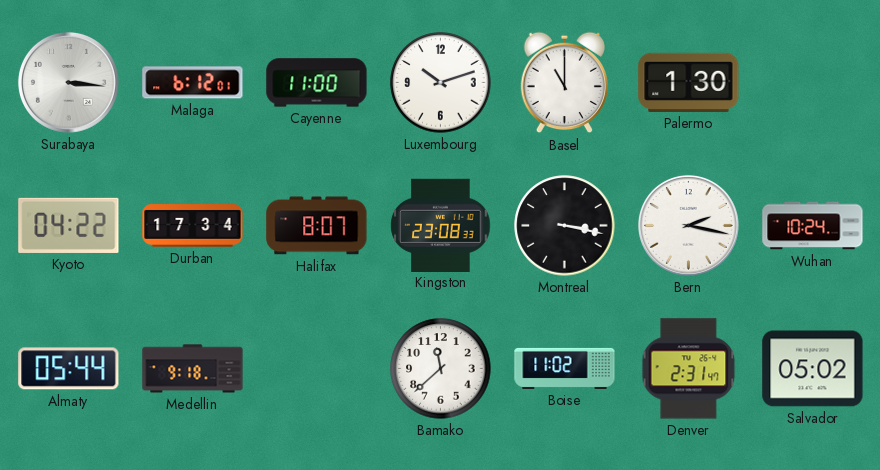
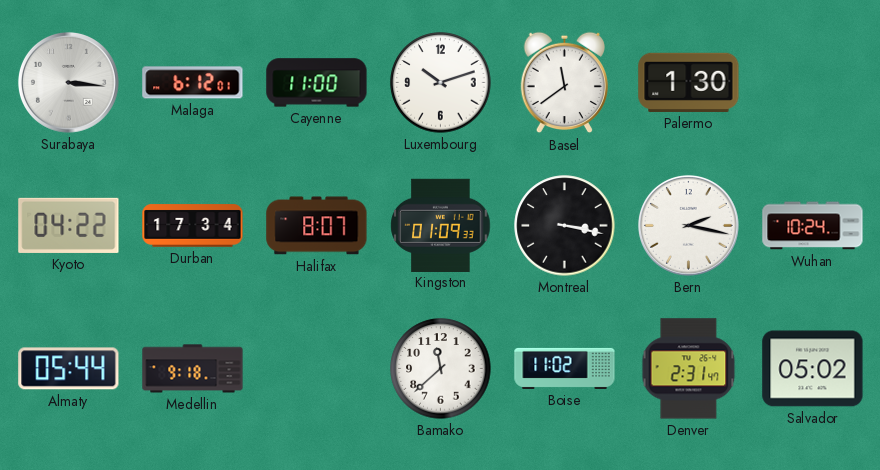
Basel: 11:00 -> 11:39
Kingston: 23:08 -> 01:09
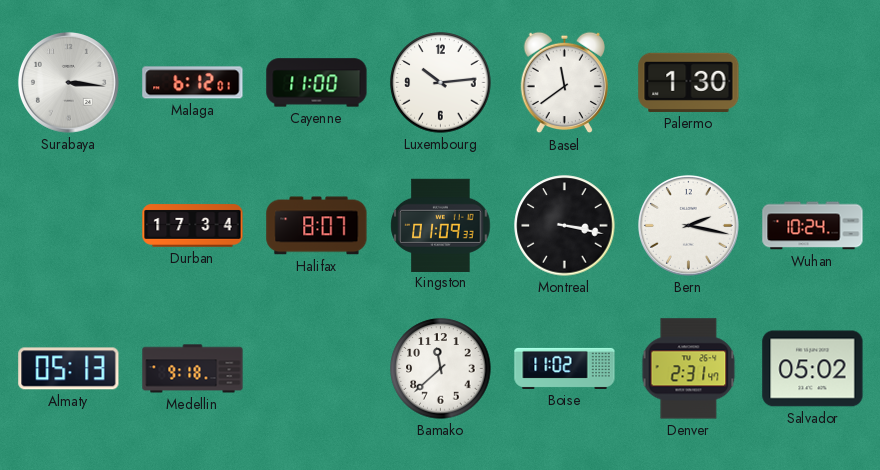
Luxembourg: 10:12 -> 10:14
Kyoto: 04:22 -> none
Almaty: 05:44 -> 05:13
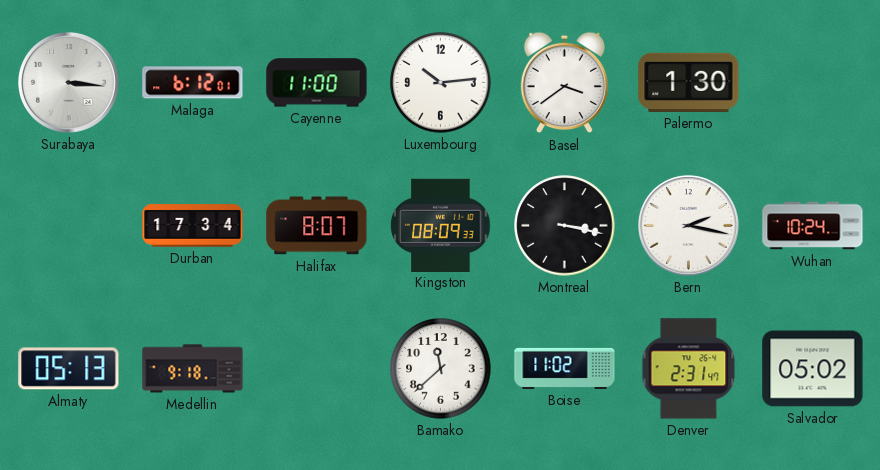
Basel: 11:39 -> 3:39
Kingston: 01:09 -> 08:09
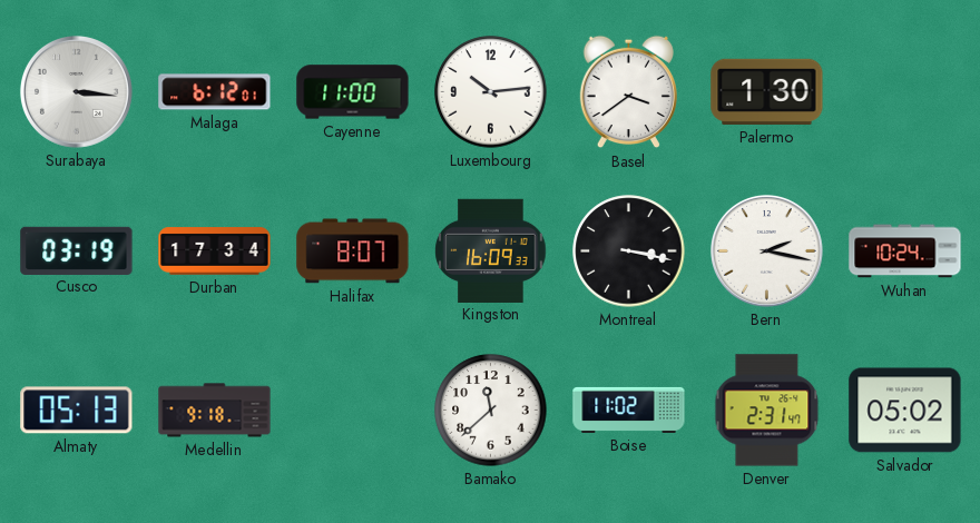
Cusco: none -> 03:19
Kingston: 08:09 -> 16:09
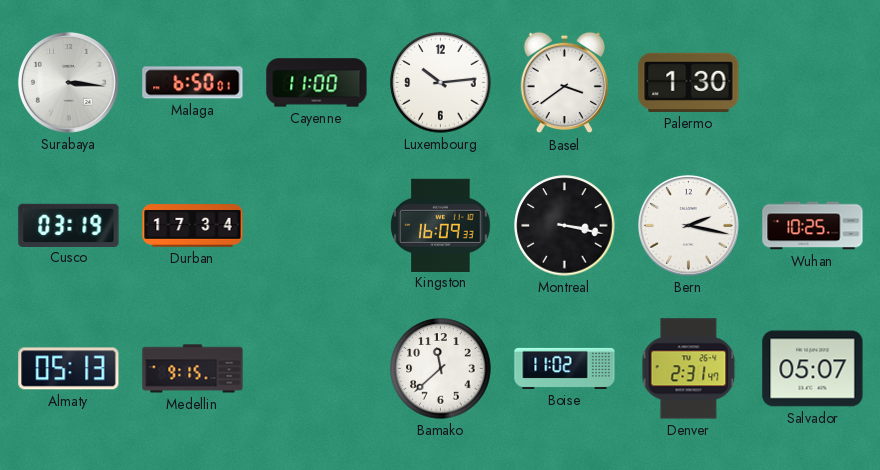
Malaga: 6:12 -> 6:50
Halifax: 8:07 -> none
Wuhan: 10:24 -> 10:25
Medellin: 9:18 -> 9:15
Salvador: 05:02 -> 05:07
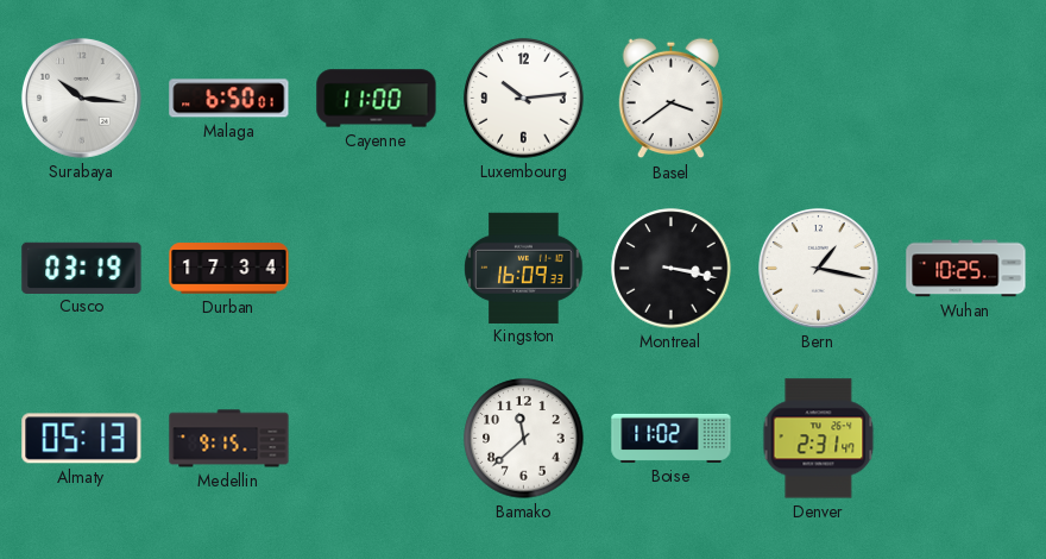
Surabaya: 3:16 -> 10:16
Palermo: 1:30 -> none
Bern: 2:17 -> 1:17
Salvador: 05:07 -> none
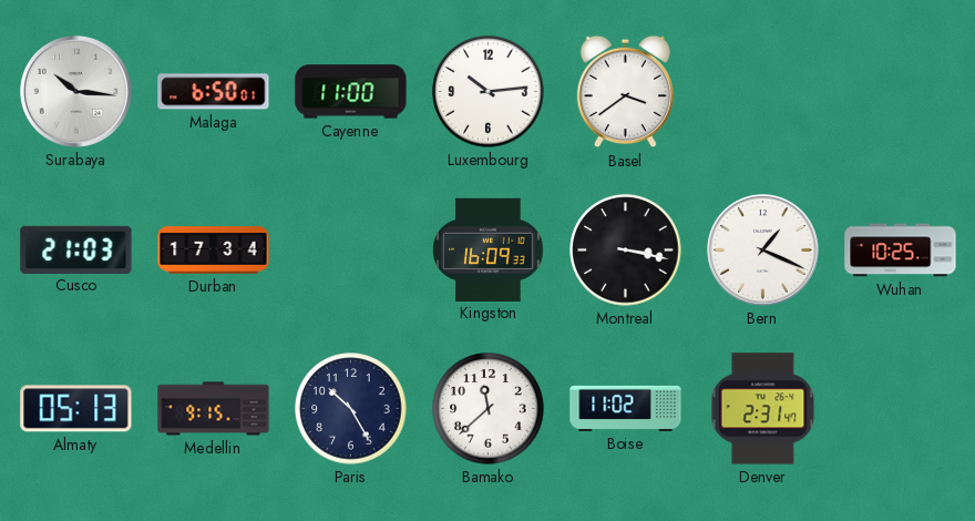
Cusco: 03:19 -> 21:03
Bern: 1:17 -> 1:19
Paris: none -> 10:25
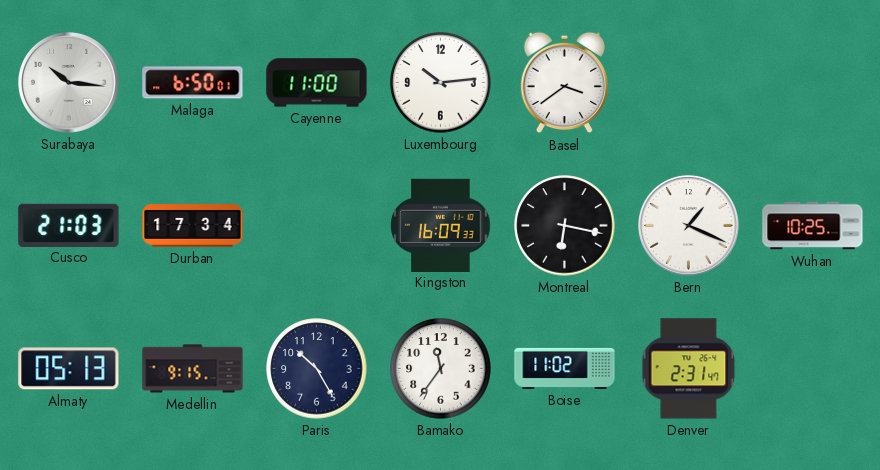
Montreal: 3:17 -> 6:17
Bamako: 11:38 -> 11:36
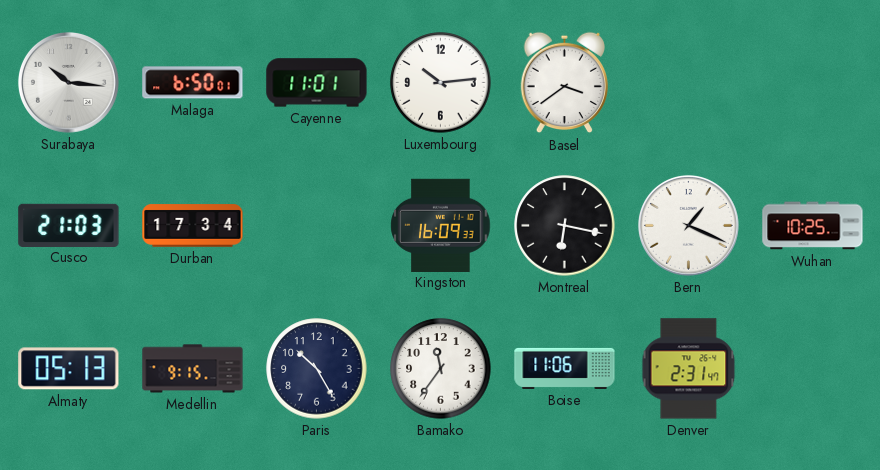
Cayenne: 11:00 -> 11:01
Boise: 11:02 -> 11:06
